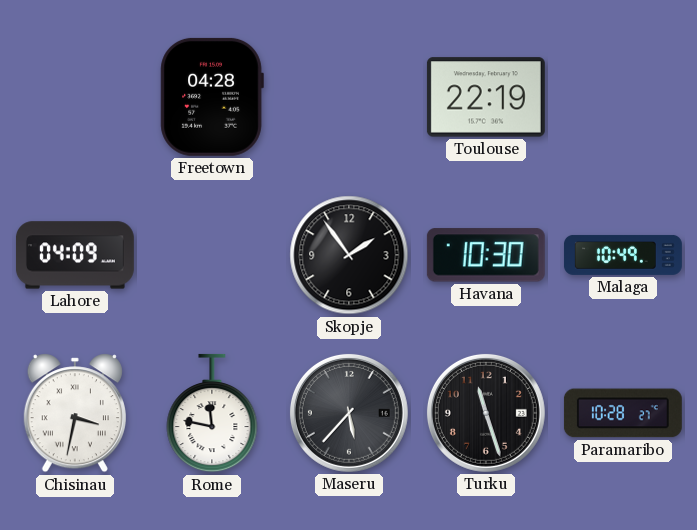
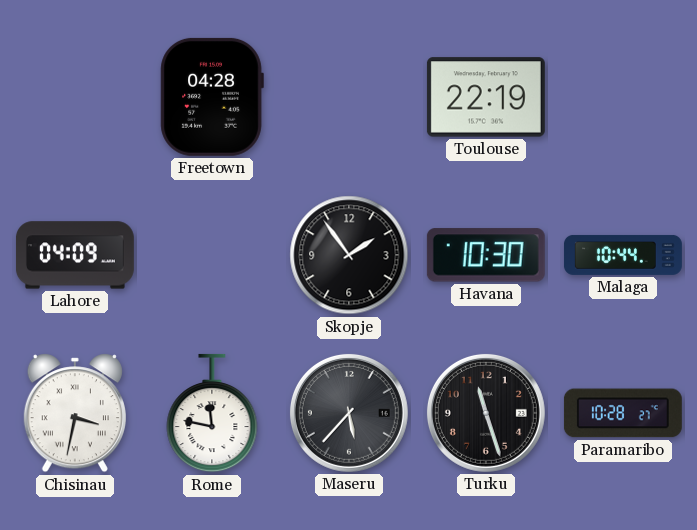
Malaga: 10:49 -> 10:44
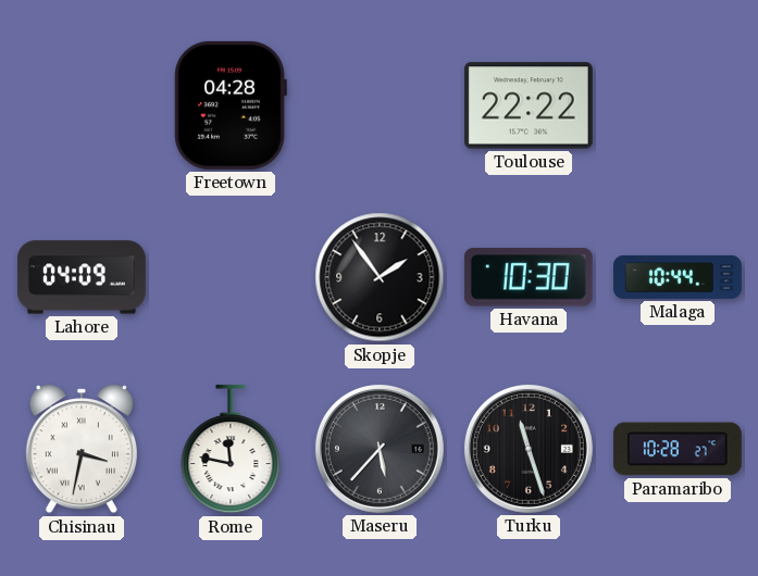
Toulouse: 22:19 -> 22:22
